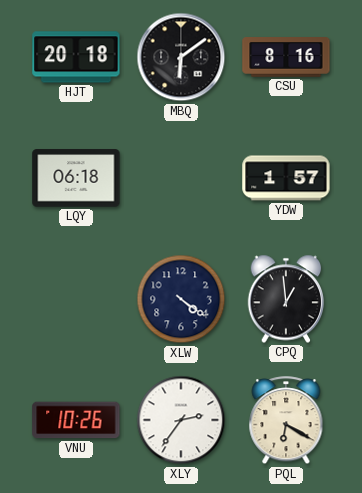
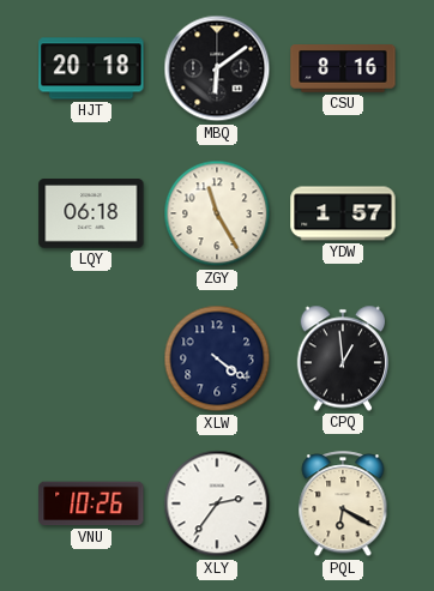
ZGY: none -> 11:25
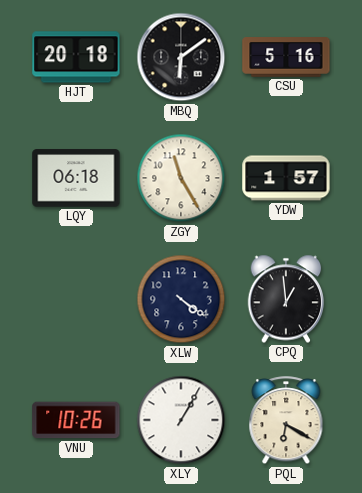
CSU: 8:16 -> 5:16
XLY: 2:36 -> 1:05
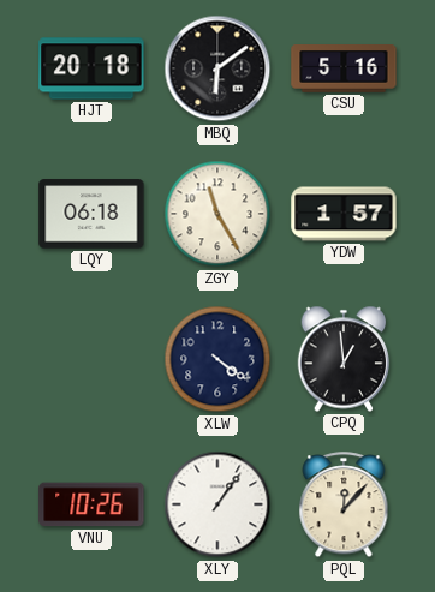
XLY: 1:05 -> 1:06
PQL: 6:20 -> 12:07
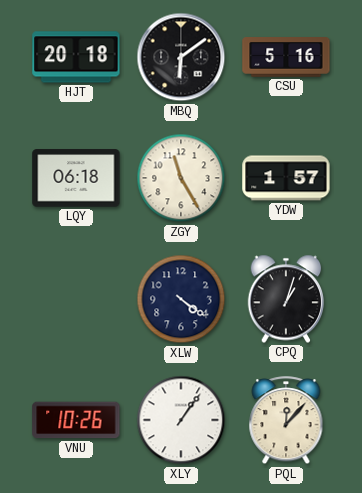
CPQ: 12:59 -> 1:03
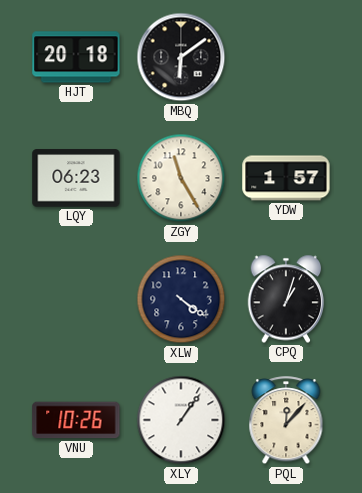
CSU: 5:16 -> none
LQY: 06:18 -> 06:23
